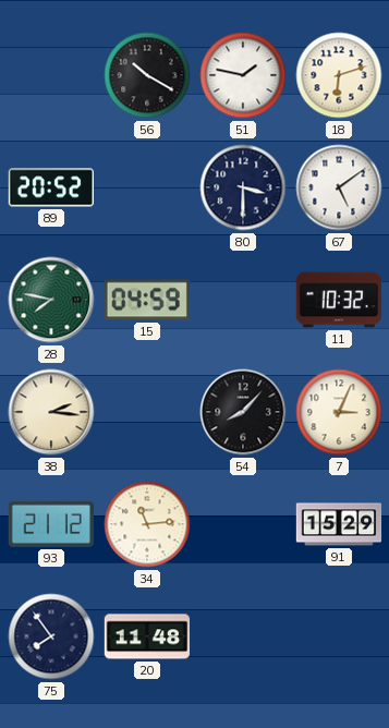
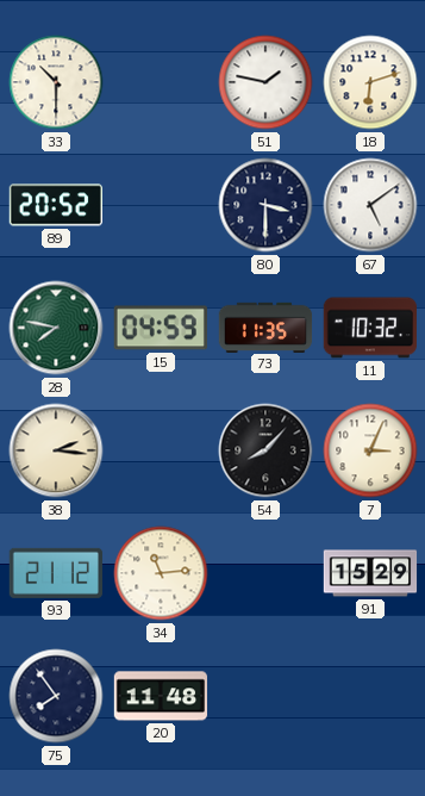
33: none -> 10:30
56: 10:20 -> none
73: none -> 11:35
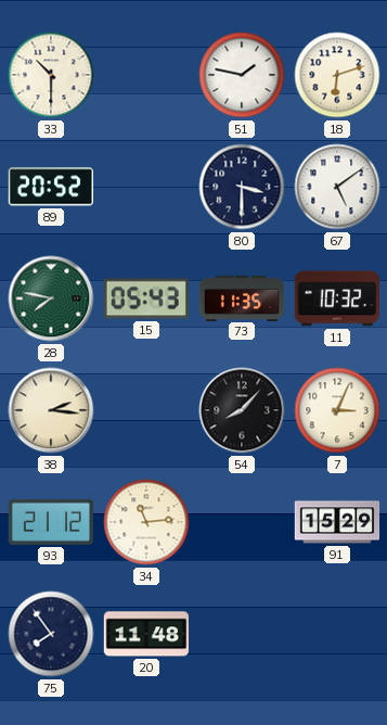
15: 04:59 -> 05:43
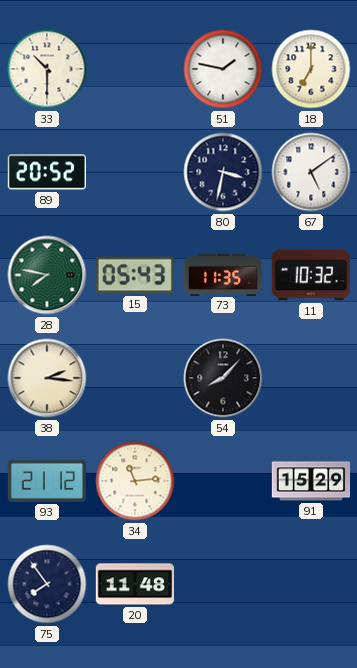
18: 6:12 -> 7:00
80: 3:30 -> 3:32
7: 3:04 -> none
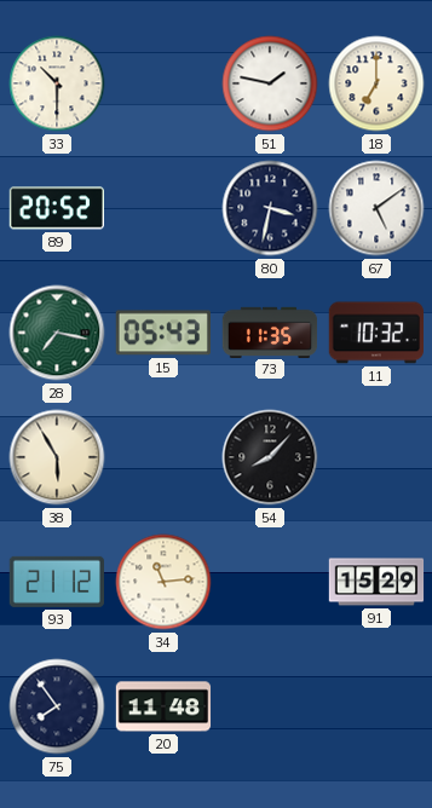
28: 7:47 -> 7:17
38: 2:16 -> 5:55
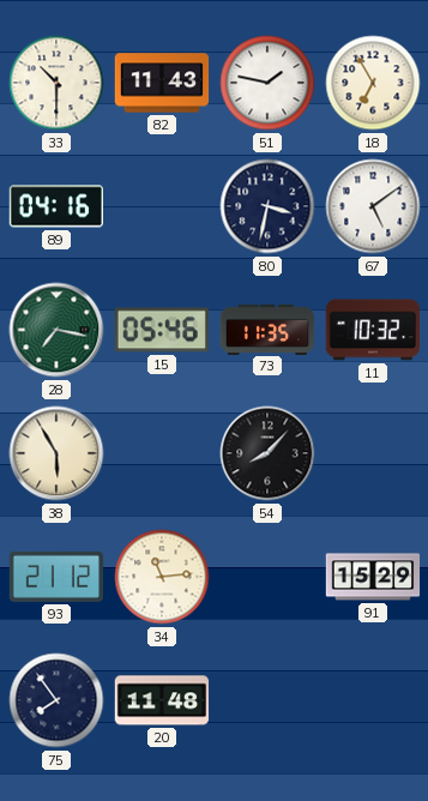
82: none -> 11:43
18: 7:00 -> 6:55
89: 20:52 -> 04:16
15: 05:43 -> 05:46
